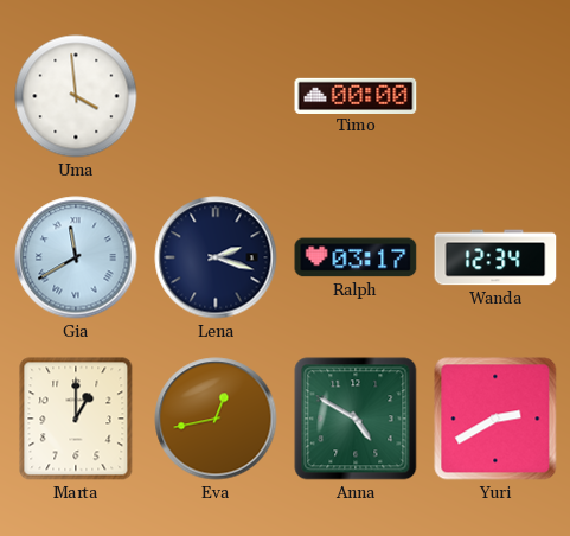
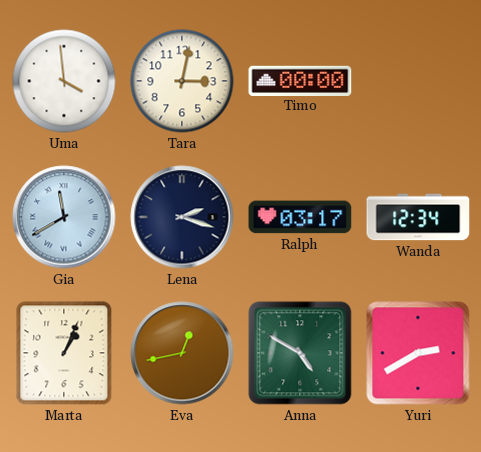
Tara: none -> 3:02
Marta: 1:00 -> 1:04
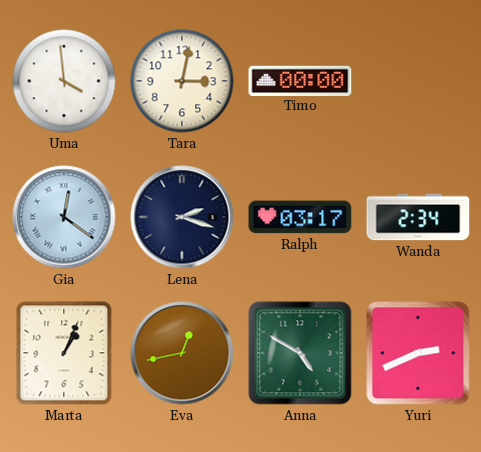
Gia: 11:40 -> 12:21
Wanda: 12:34 -> 2:34
Yuri: 2:40 -> 2:41
